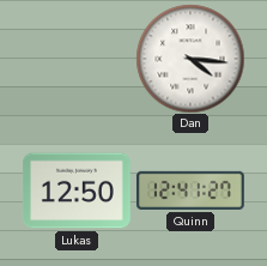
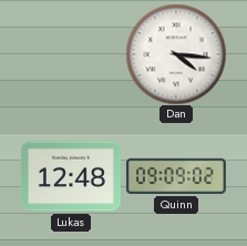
Lukas: 12:50 -> 12:48
Quinn: 12:41 -> 09:09
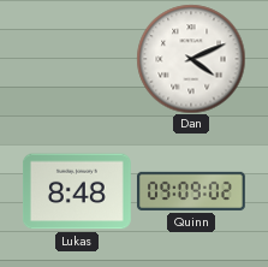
Dan: 4:16 -> 4:11
Lukas: 12:48 -> 8:48
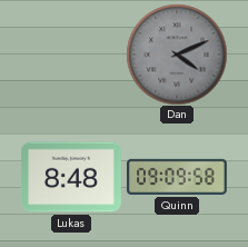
Dan dial: white -> grey
Quinn: 09:09:02 -> 09:09:58
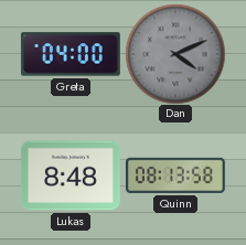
Greta: none -> 04:00
Quinn: 09:09 -> 08:13
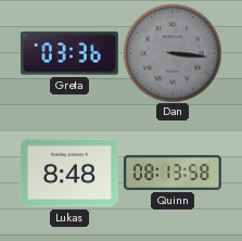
Greta: 04:00 -> 03:36
Dan: 4:11 -> 3:16
